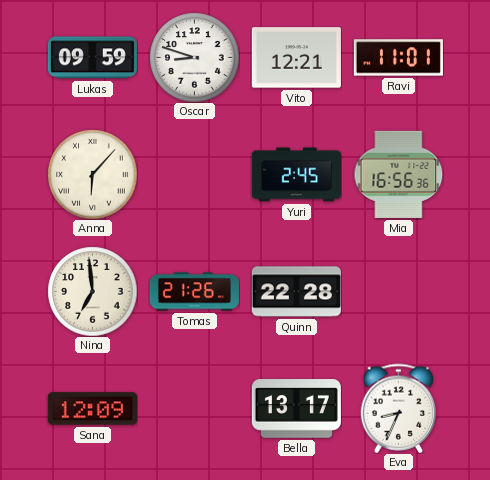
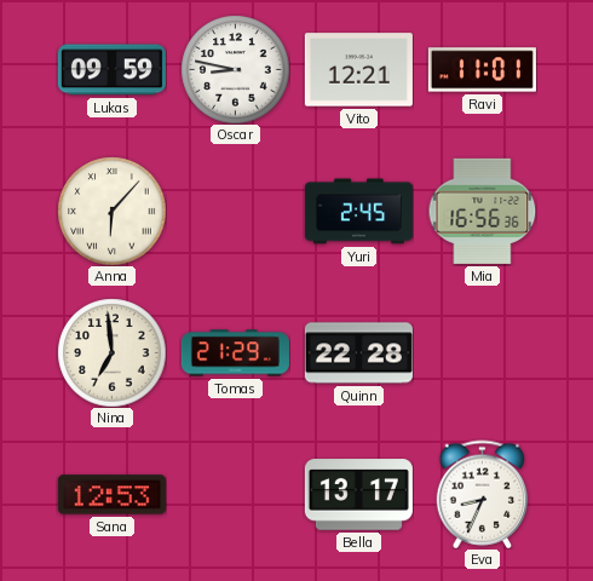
Oscar: 8:48 -> 8:47
Tomas: 21:26 -> 21:29
Sana: 12:09 -> 12:53
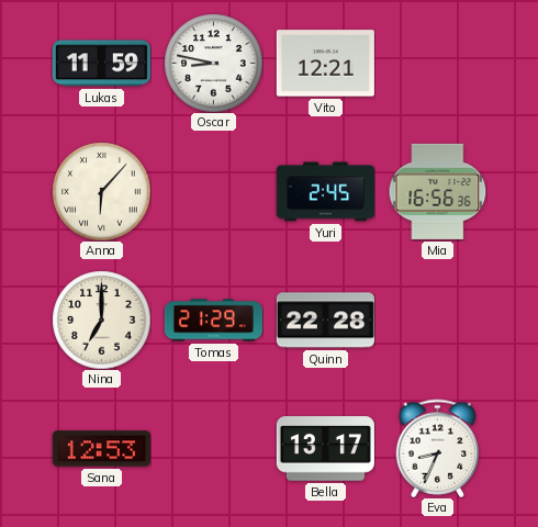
Lukas: 09:59 -> 11:59
Ravi: 11:01 -> none
Nina: 6:59 -> 7:00
